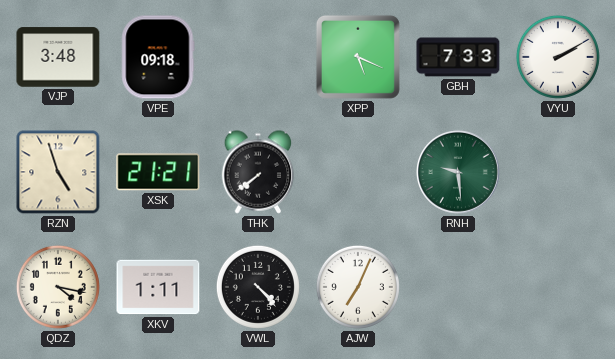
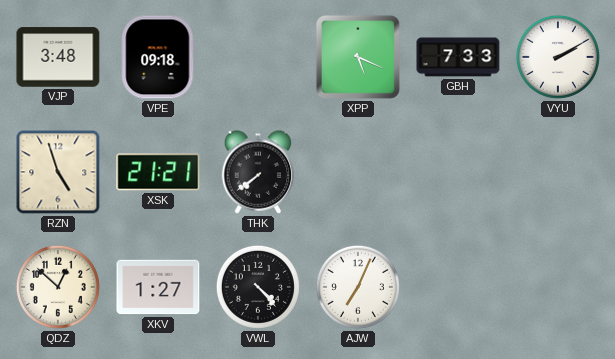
RNH: 9:29 -> none
QDZ: 4:17 -> 12:52
XKV: 1:11 -> 1:27
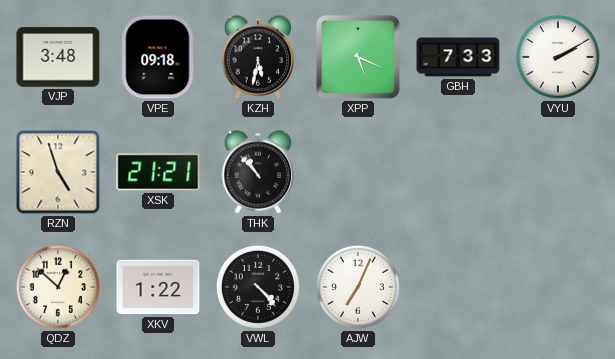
KZH: none -> 5:32
THK: 7:39 -> 10:53
XKV: 1:27 -> 1:22
